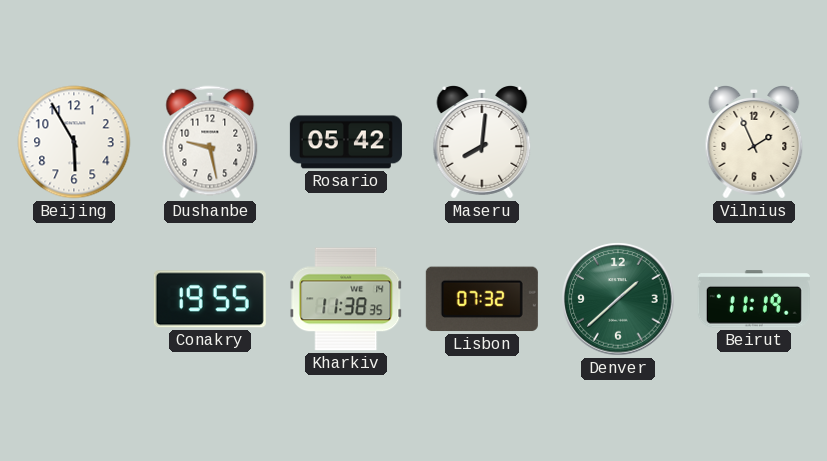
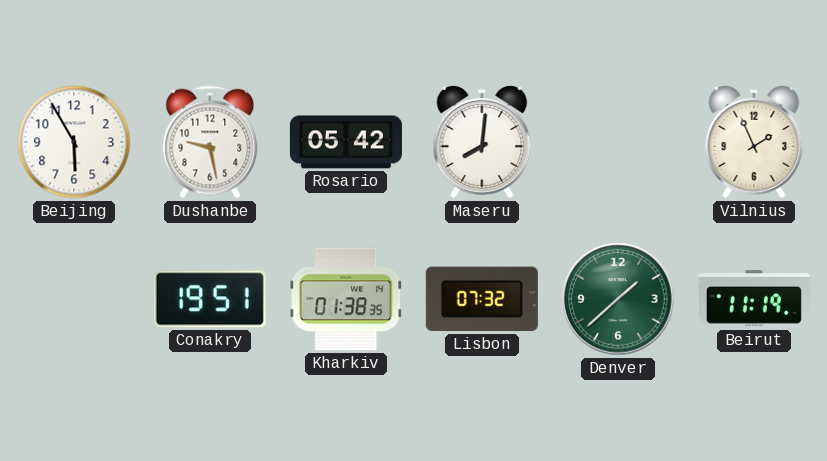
Conakry: 19:55 -> 19:51
Kharkiv: 11:38 -> 01:38
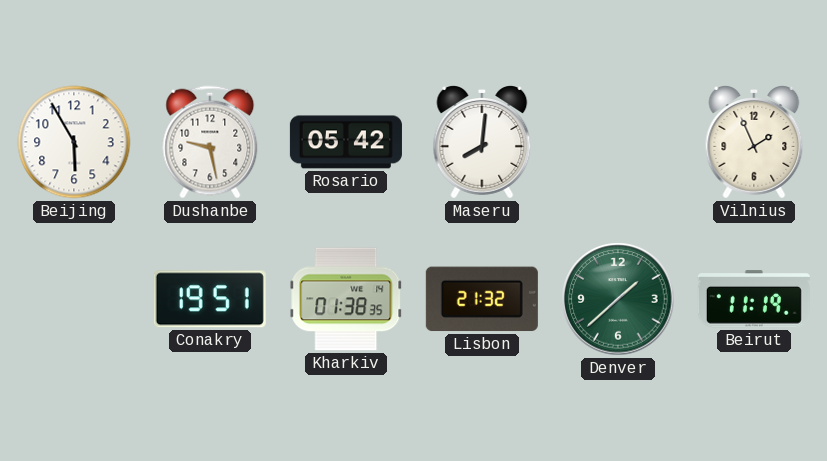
Lisbon: 07:32 -> 21:32
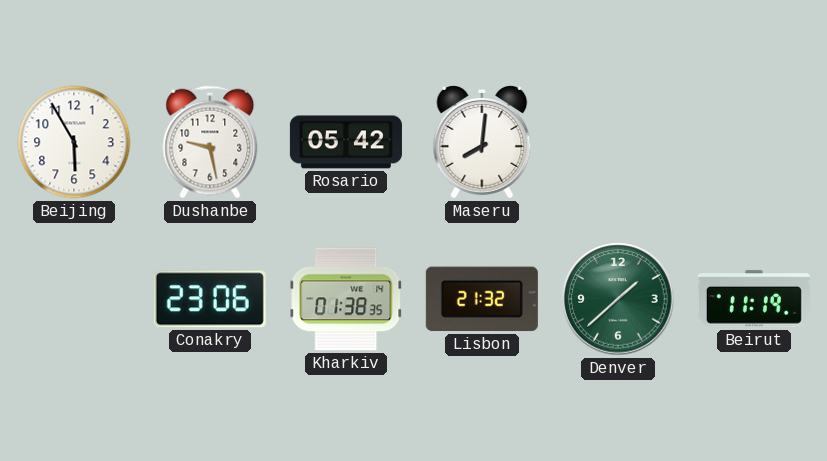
Vilnius: 1:56 -> none
Conakry: 19:51 -> 23:06
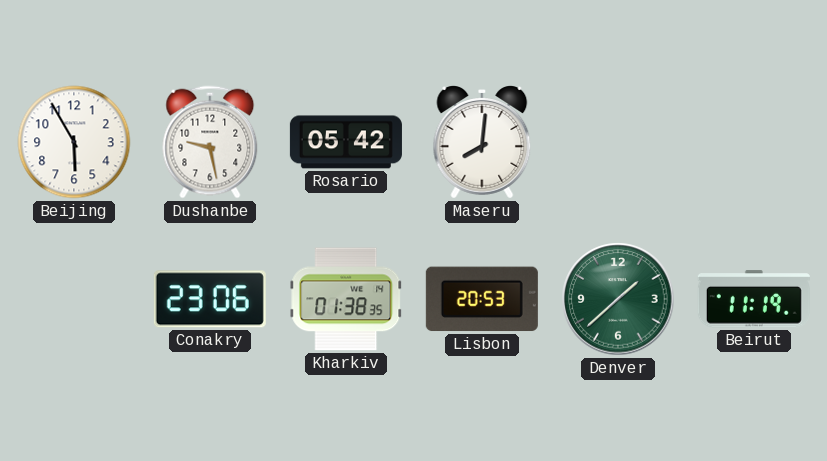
Lisbon: 21:32 -> 20:53
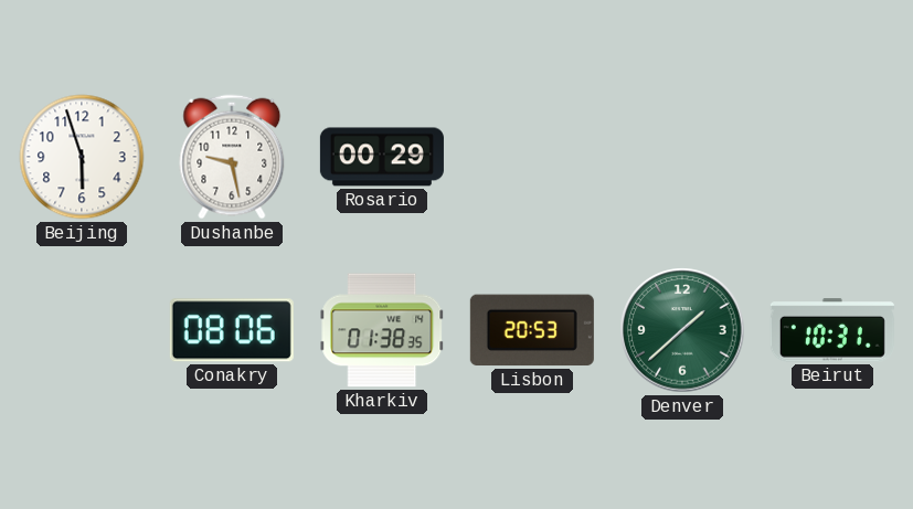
Beijing: 5:55 -> 5:57
Rosario: 05:42 -> 00:29
Maseru: 8:01 -> none
Conakry: 23:06 -> 08:06
Beirut: 11:19 -> 10:31
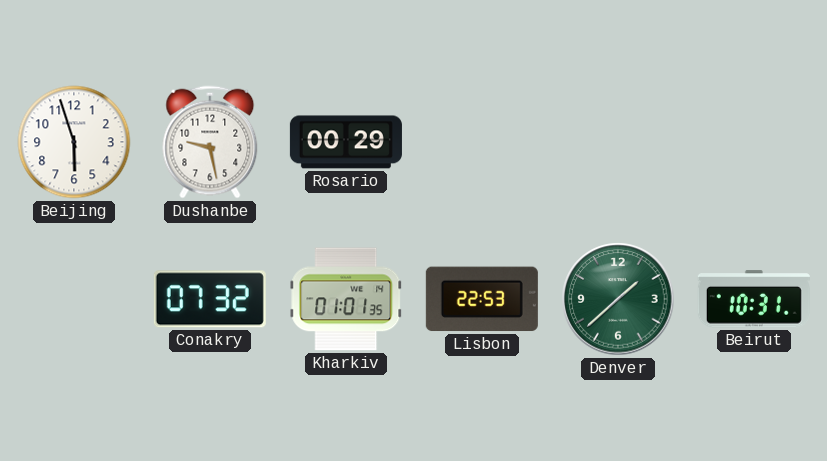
Conakry: 08:06 -> 07:32
Kharkiv: 01:38 -> 01:01
Lisbon: 20:53 -> 22:53
